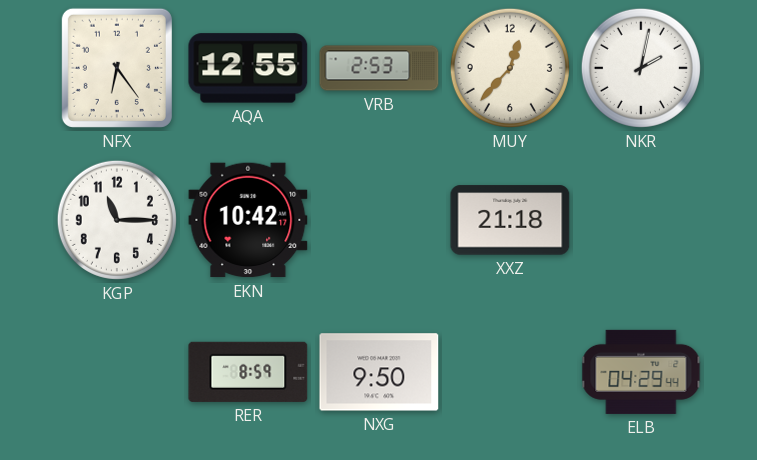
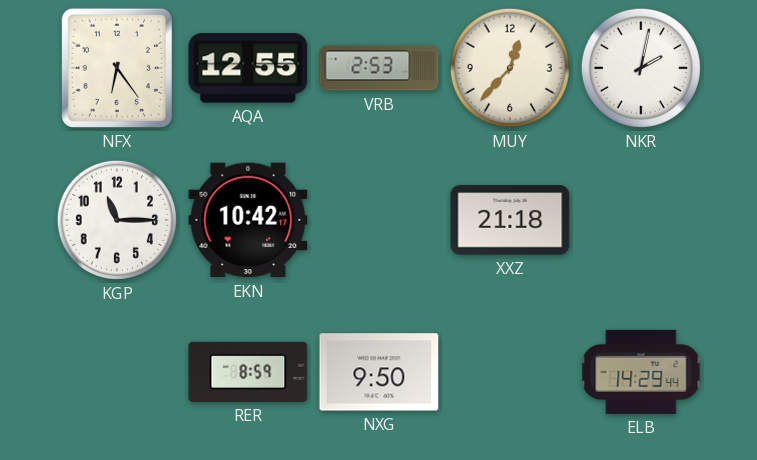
ELB: 04:29 -> 14:29
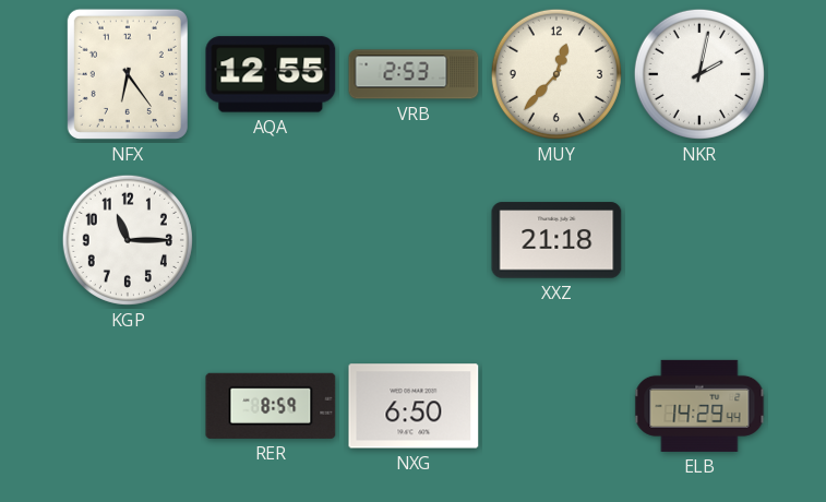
EKN: 10:42 -> none
NXG: 9:50 -> 6:50
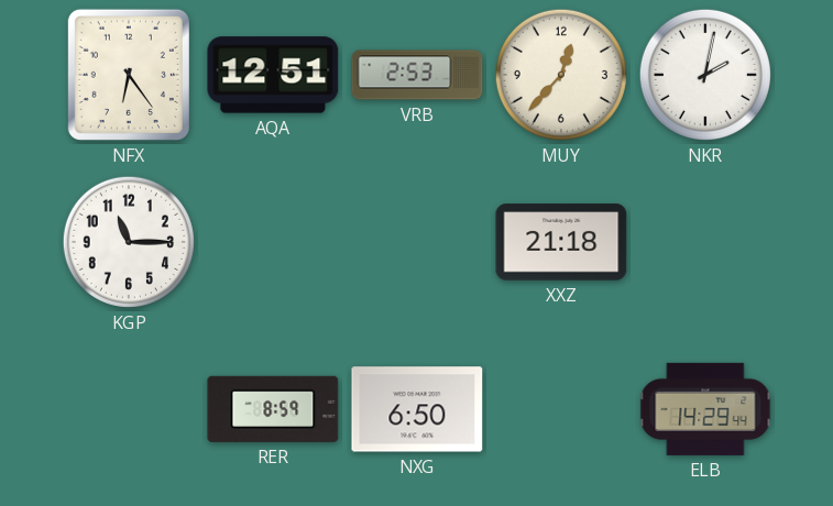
AQA: 12:55 -> 12:51
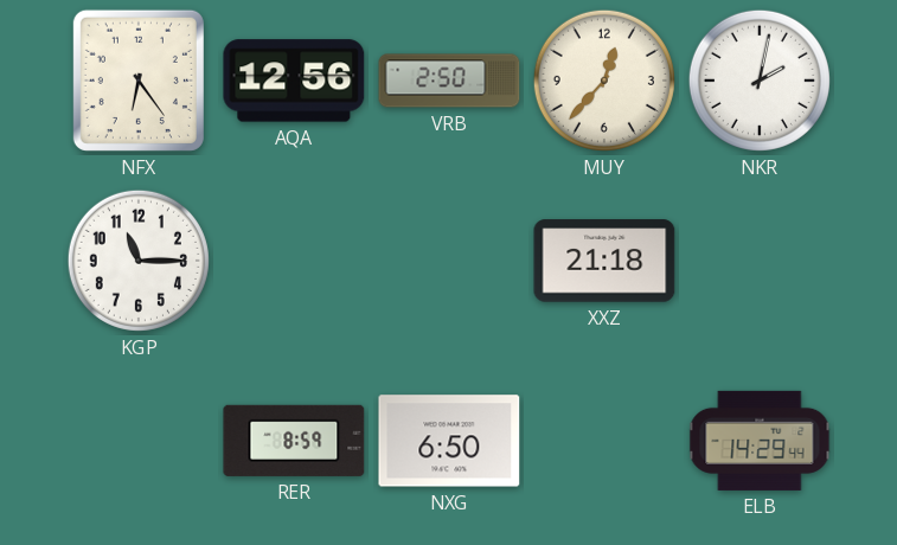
AQA: 12:51 -> 12:56
VRB: 2:53 -> 2:50
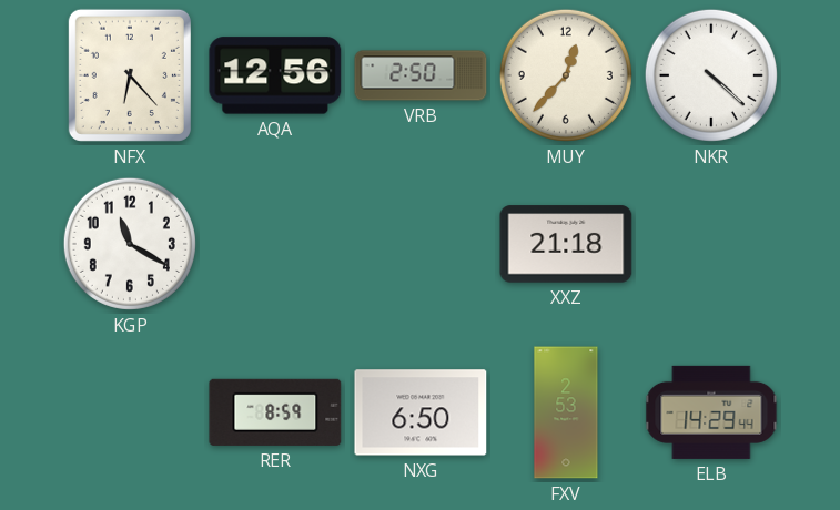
NFX: 6:24 -> 6:23
NKR: 2:02 -> 4:22
KGP: 11:15 -> 11:20
FXV: none -> 2:53
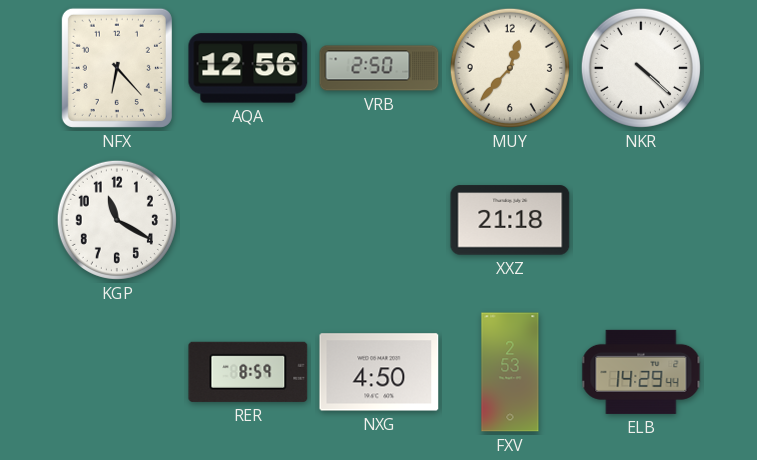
NXG: 6:50 -> 4:50
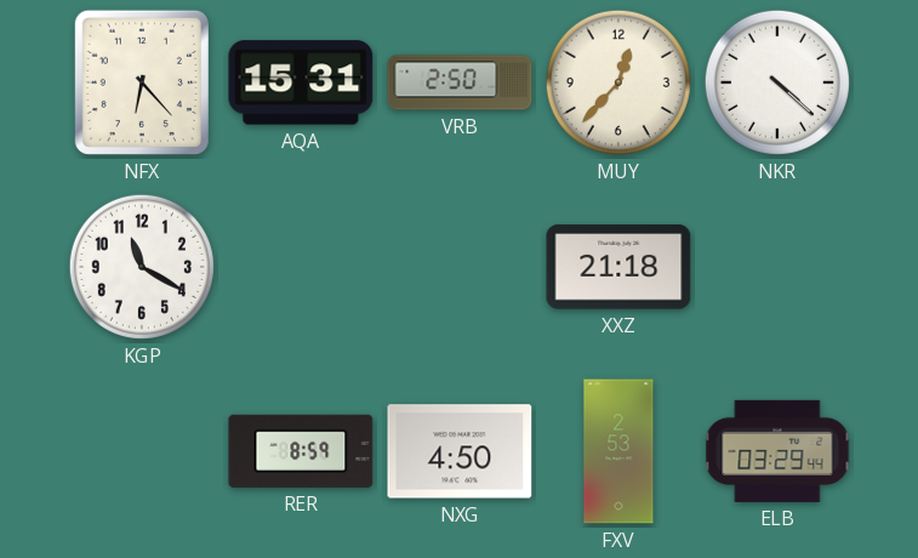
AQA: 12:56 -> 15:31
ELB: 14:29 -> 03:29
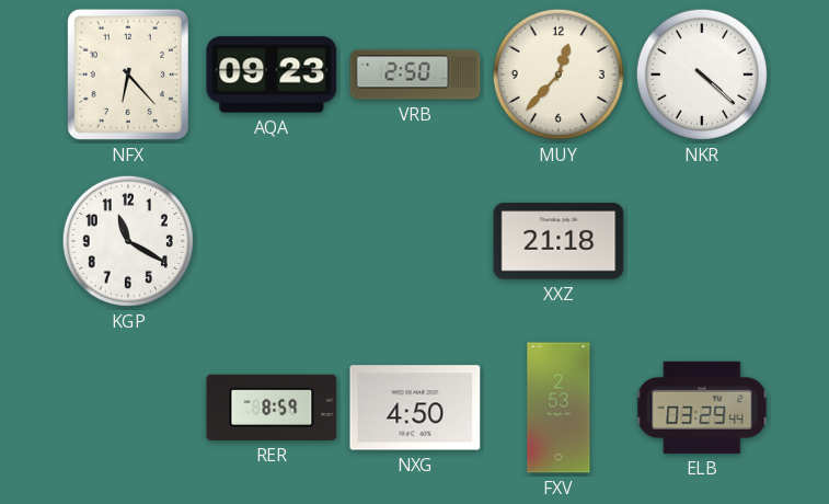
AQA: 15:31 -> 09:23
